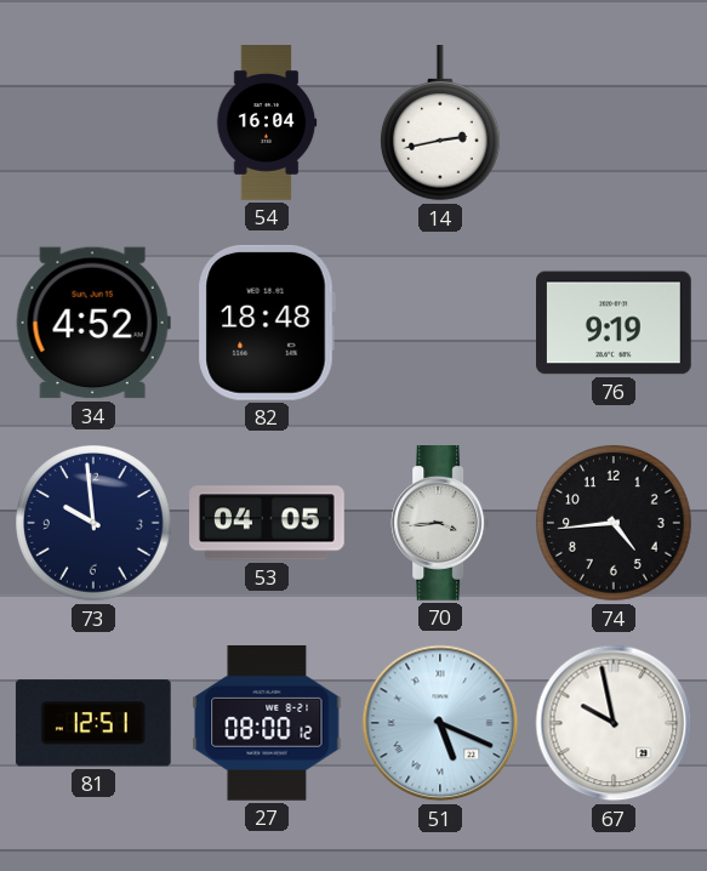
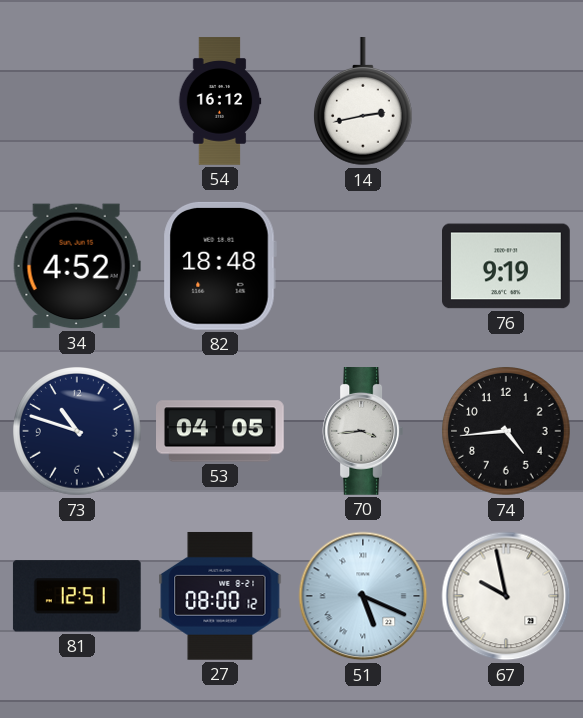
54: 16:04 -> 16:12
73: 9:59 -> 10:48
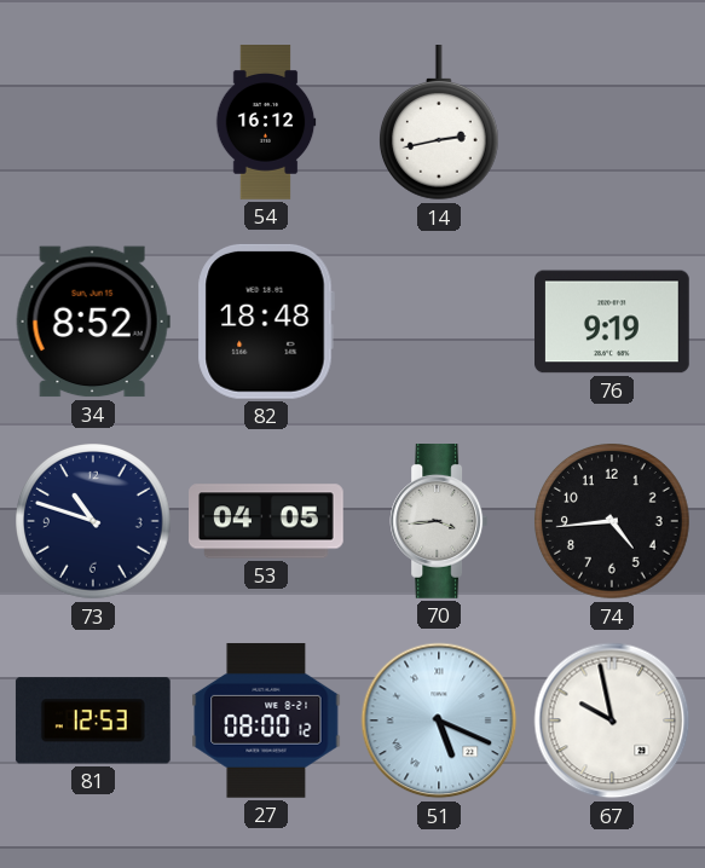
34: 4:52 -> 8:52
81: 12:51 -> 12:53
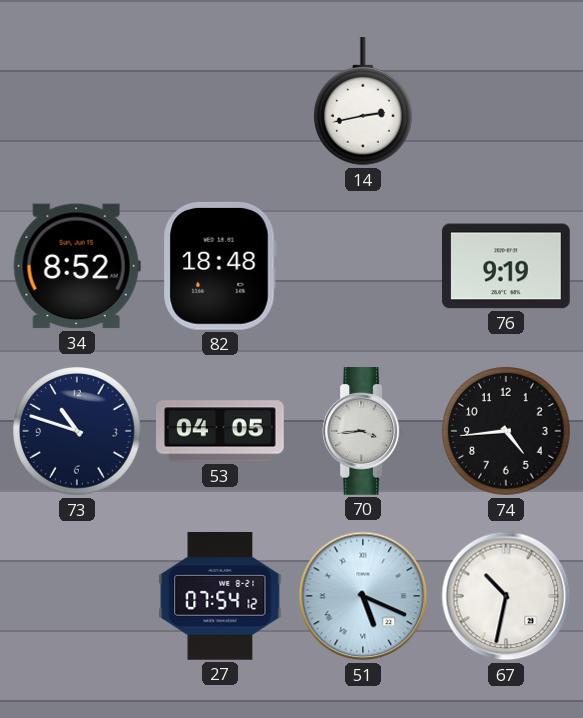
54: 16:12 -> none
81: 12:53 -> none
27: 08:00 -> 07:54
67: 9:58 -> 10:32
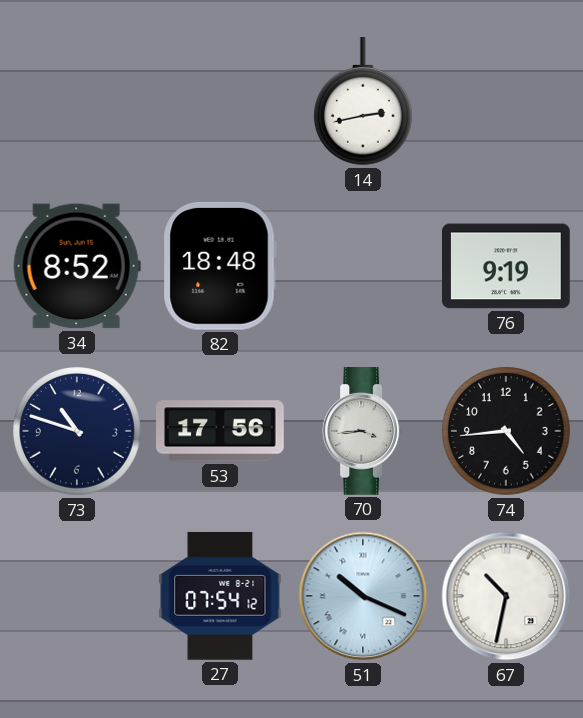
53: 04:05 -> 17:56
51: 5:19 -> 10:19
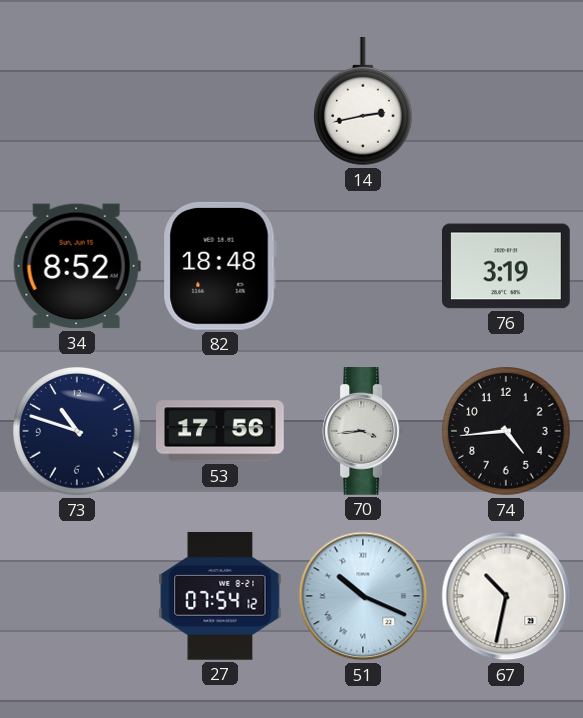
76: 9:19 -> 3:19
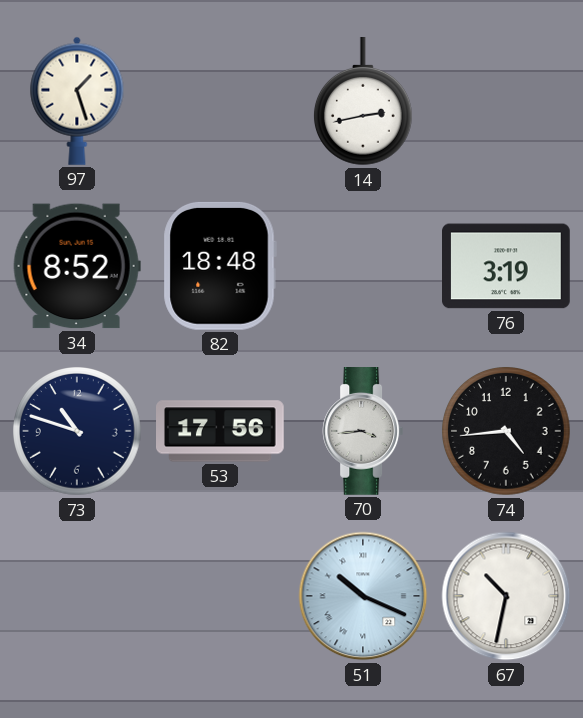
97: none -> 1:27
27: 07:54 -> none
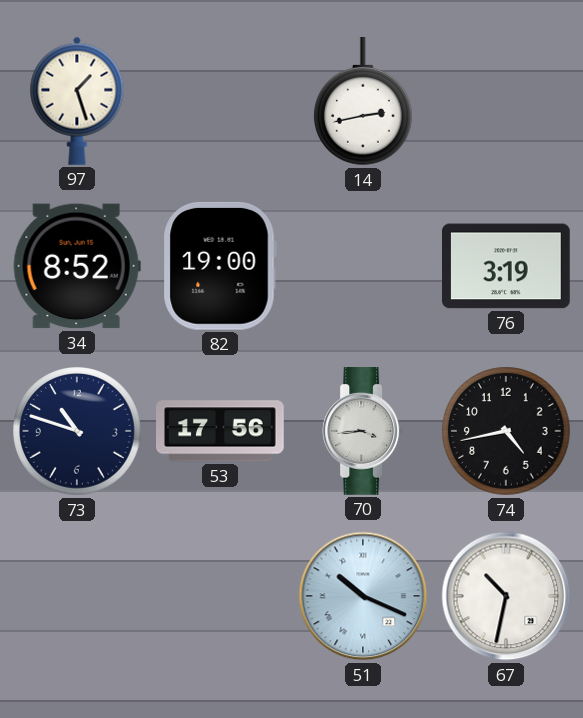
82: 18:48 -> 19:00
74: 4:44 -> 4:43
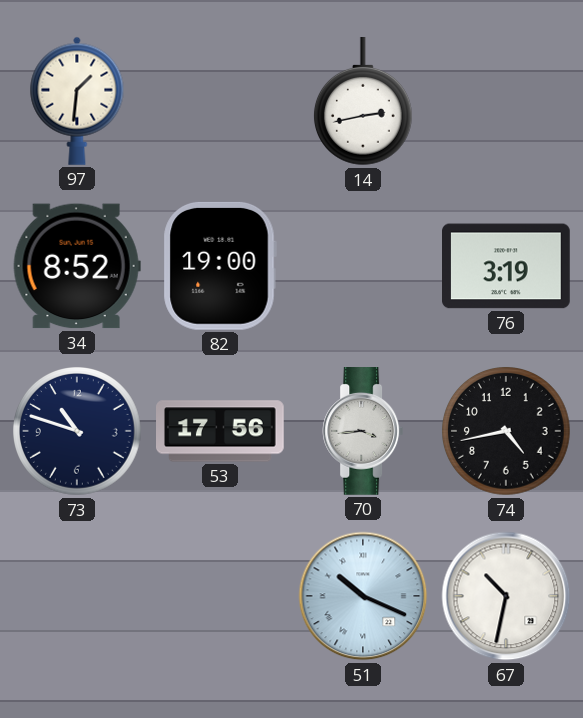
97: 1:27 -> 1:31
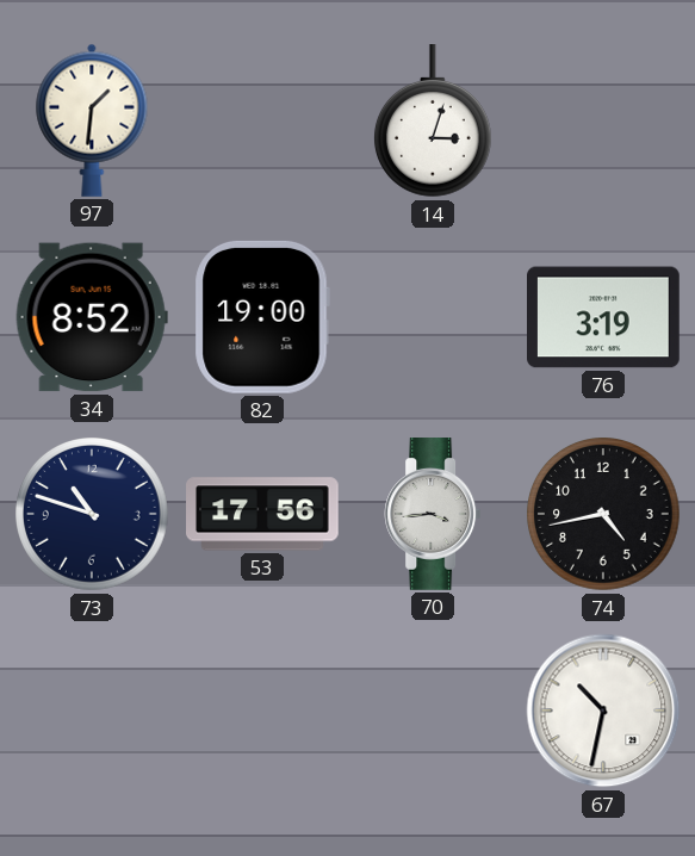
14: 2:43 -> 3:03
51: 10:19 -> none
